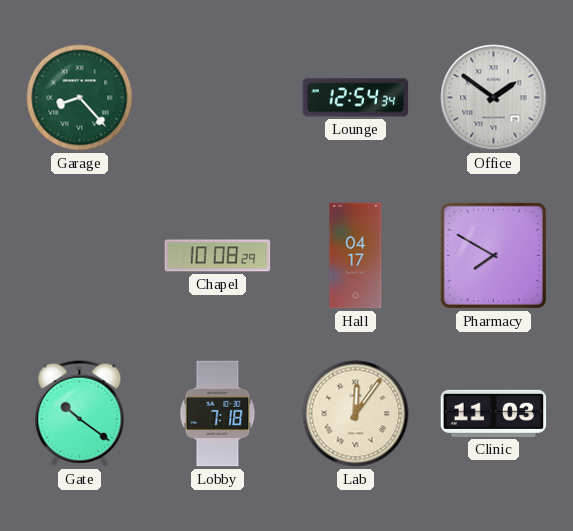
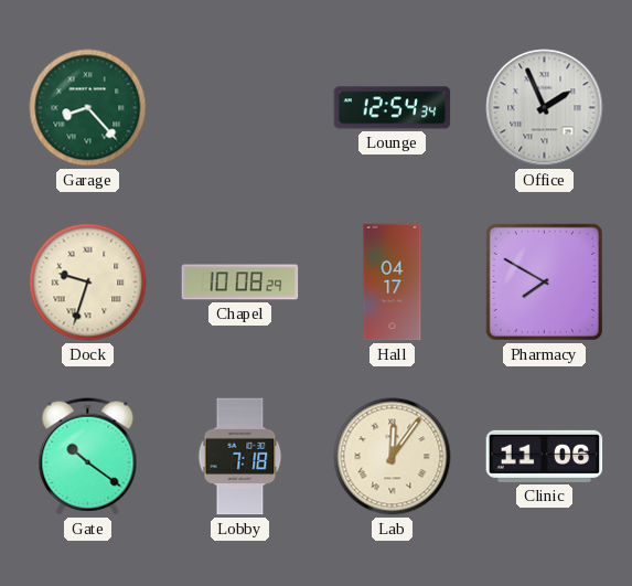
Office: 1:51 -> 1:56
Dock: none -> 9:33
Clinic: 11:03 -> 11:06
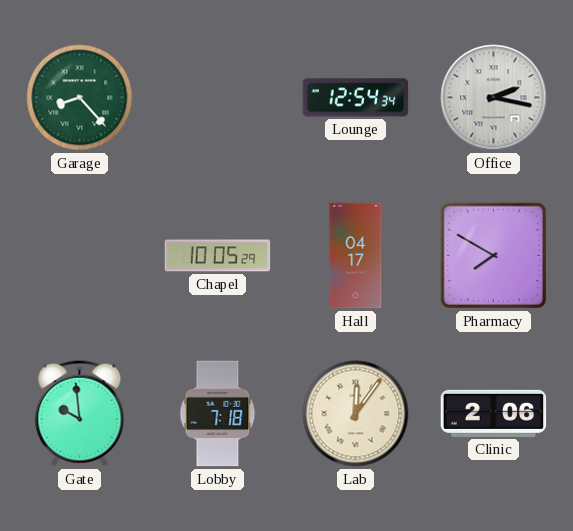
Office: 1:56 -> 2:17
Dock: 9:33 -> none
Chapel: 10:08 -> 10:05
Gate: 10:21 -> 9:59
Clinic: 11:06 -> 2:06
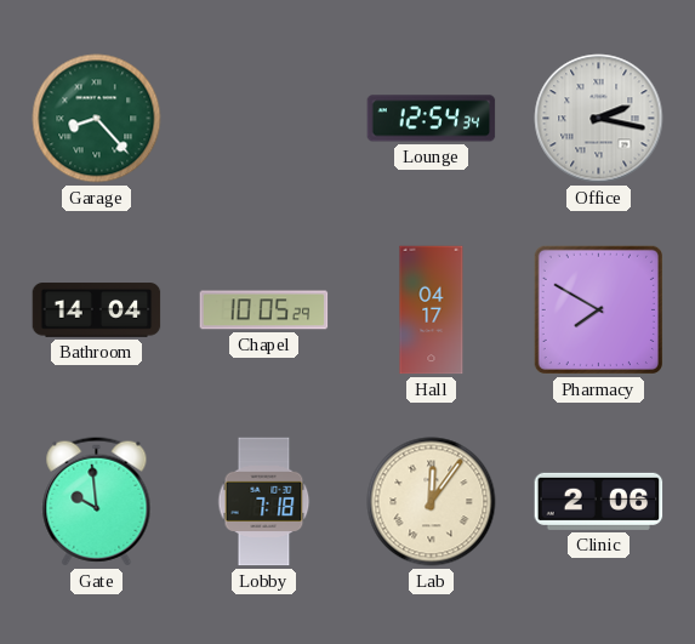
Bathroom: none -> 14:04
